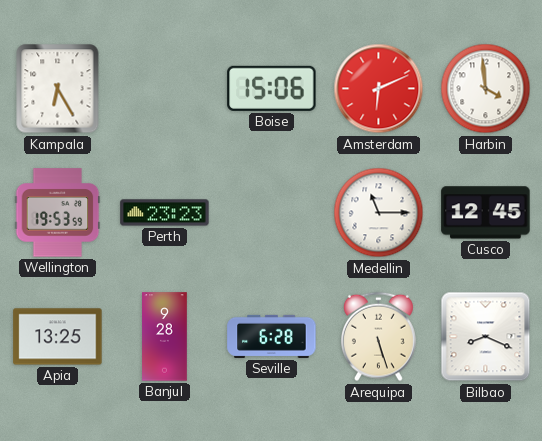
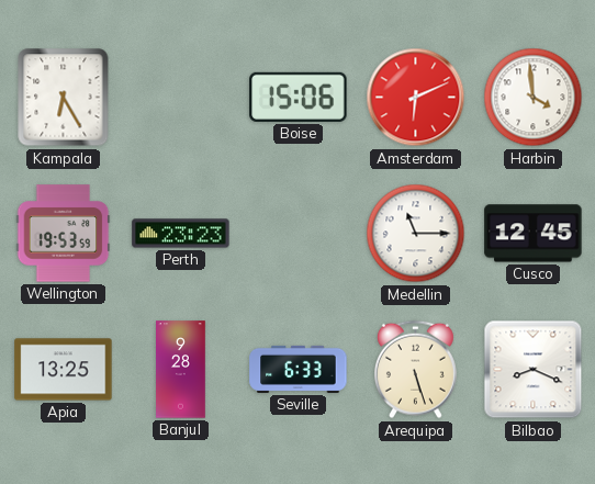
Seville: 6:28 -> 6:33
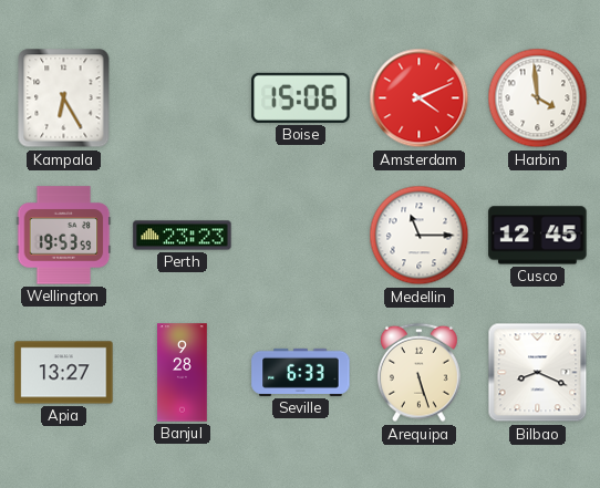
Amsterdam: 6:11 -> 4:11
Apia: 13:25 -> 13:27
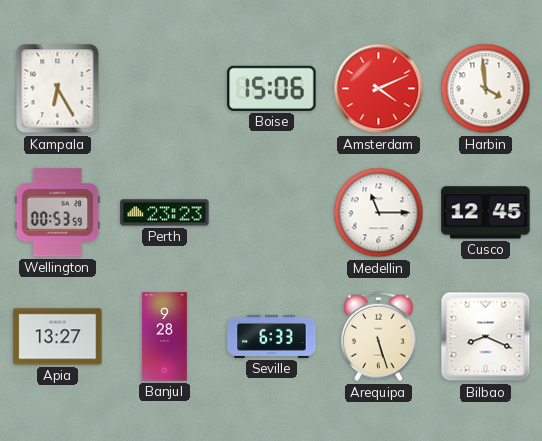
Wellington: 19:53 -> 00:53
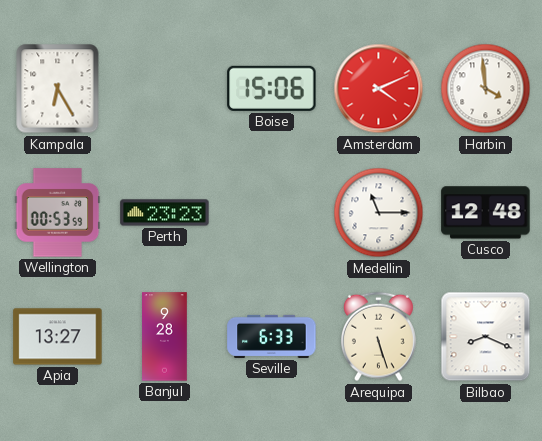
Cusco: 12:45 -> 12:48
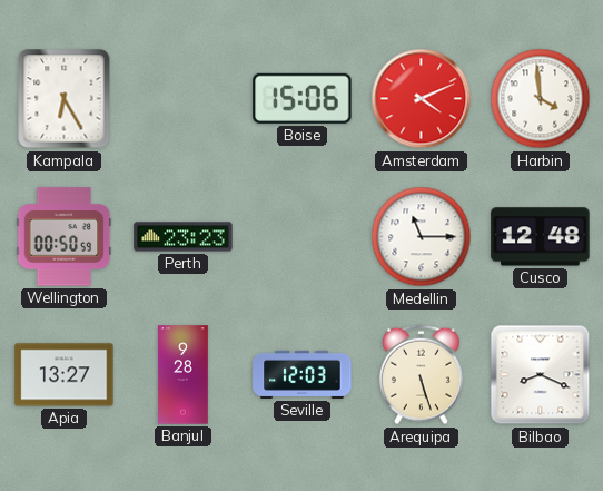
Wellington: 00:53 -> 00:50
Seville: 6:33 -> 12:03
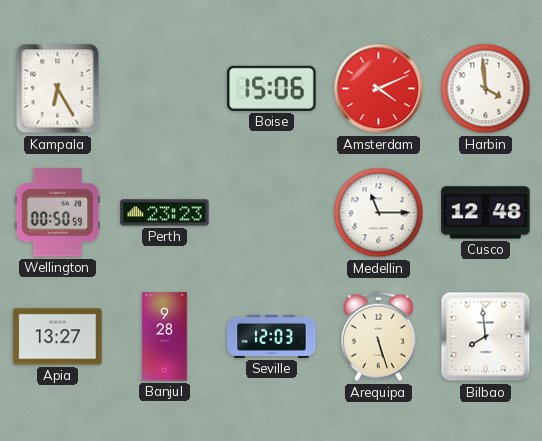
Bilbao: 8:19 -> 7:59
